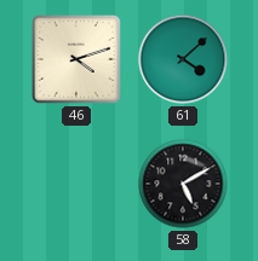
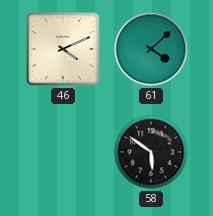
46: 4:12 -> 4:11
58: 5:10 -> 5:51
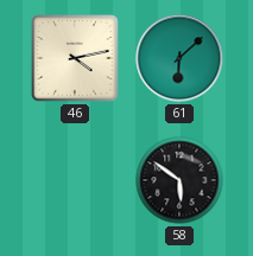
46: 4:11 -> 4:13
61: 4:08 -> 6:08
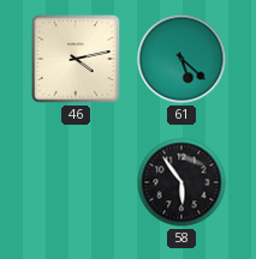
61: 6:08 -> 5:22
58: 5:51 -> 5:54
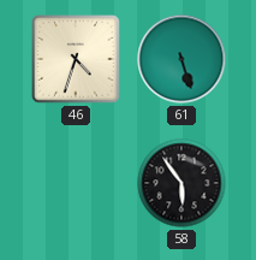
46: 4:13 -> 4:33
61: 5:22 -> 5:27
